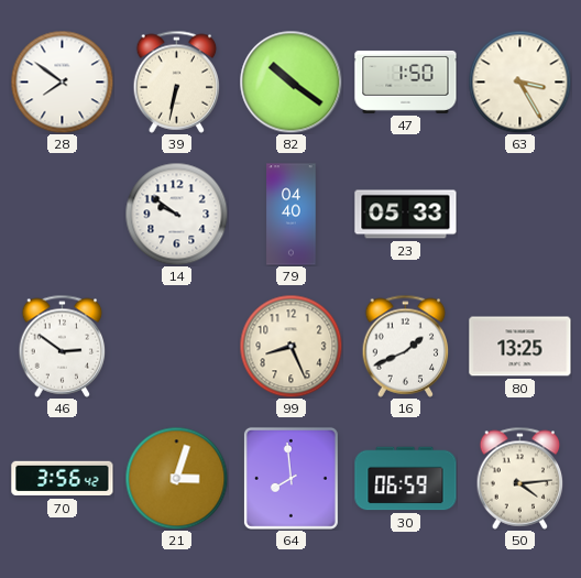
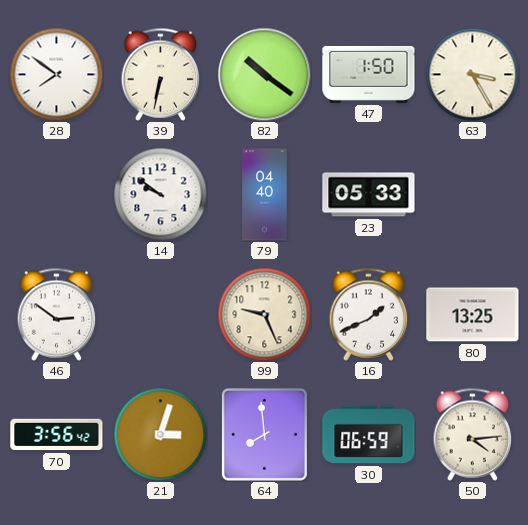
99: 8:26 -> 9:26
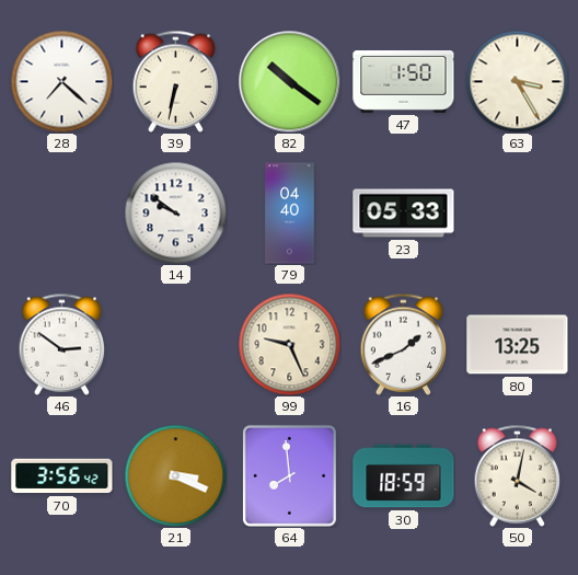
28: 7:51 -> 7:22
21: 3:03 -> 3:19
30: 06:59 -> 18:59
50: 4:14 -> 4:02
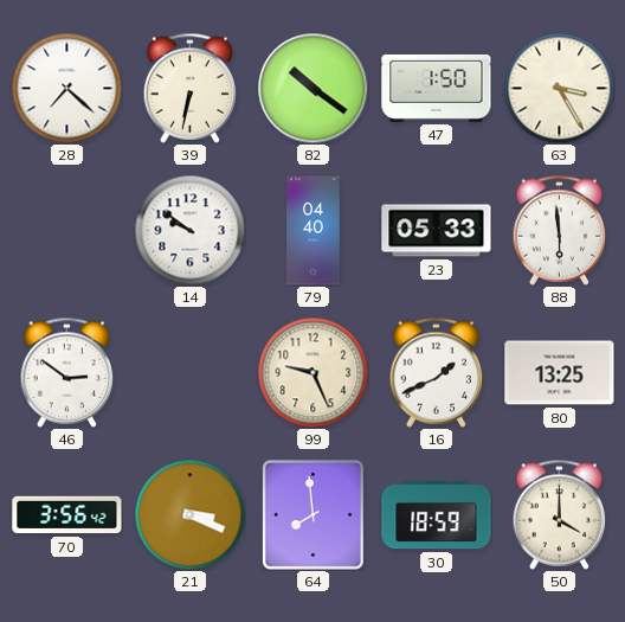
88: none -> 5:59
50: 4:02 -> 4:00
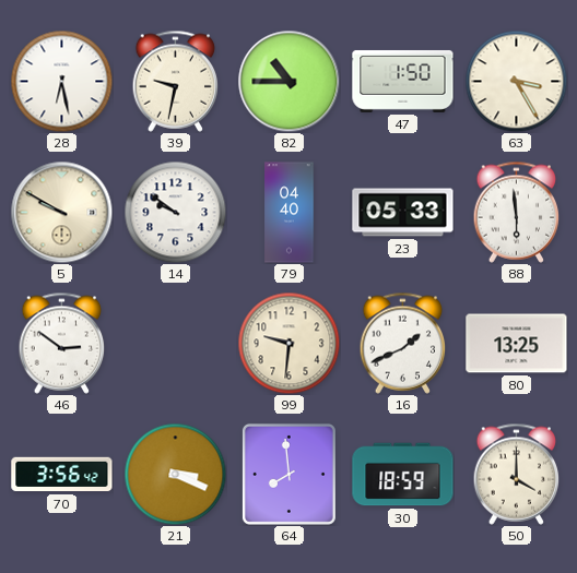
28: 7:22 -> 6:28
39: 6:32 -> 9:32
82: 10:21 -> 10:45
5: none -> 9:50
99: 9:26 -> 9:31
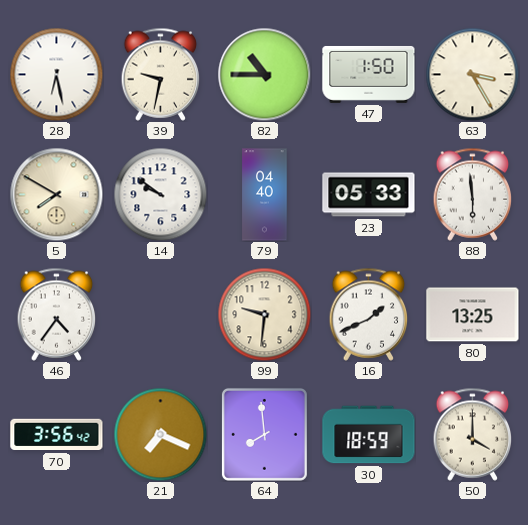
5: 9:50 -> 7:50
46: 2:51 -> 4:36
21: 3:19 -> 7:19
